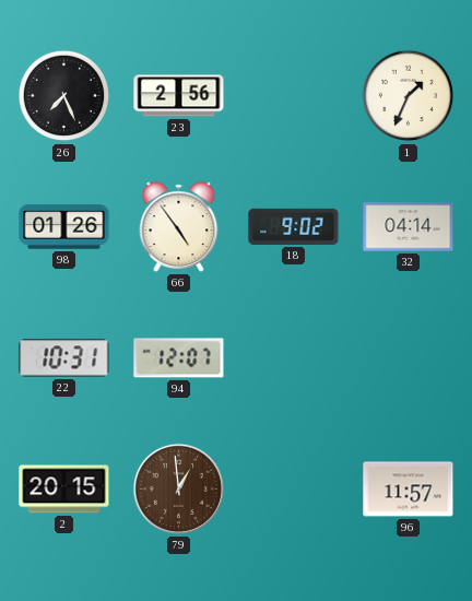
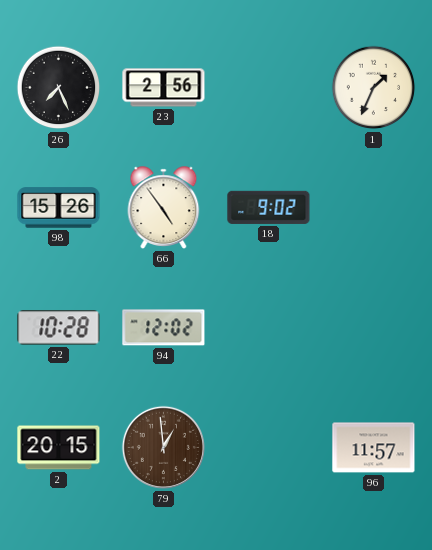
98: 01:26 -> 15:26
32: 04:14 -> none
22: 10:31 -> 10:28
94: 12:07 -> 12:02
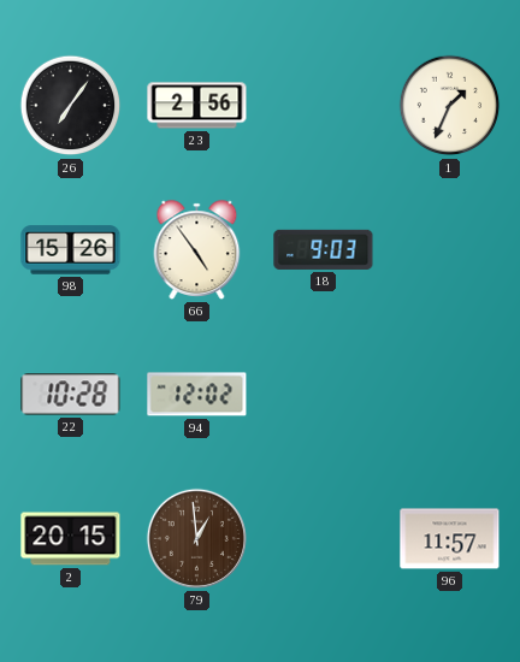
26: 7:26 -> 7:06
18: 9:02 -> 9:03
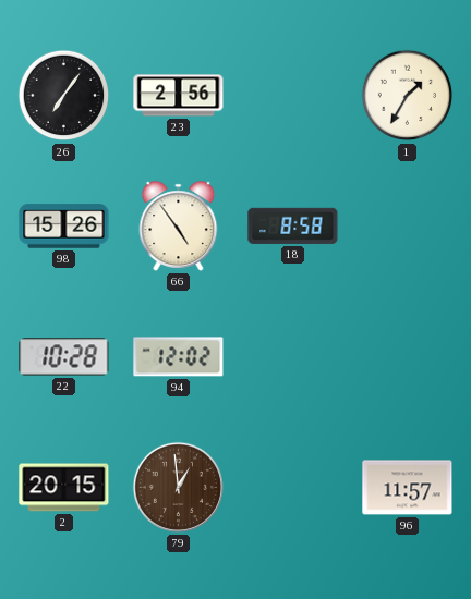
1: 1:34 -> 1:35
18: 9:03 -> 8:58
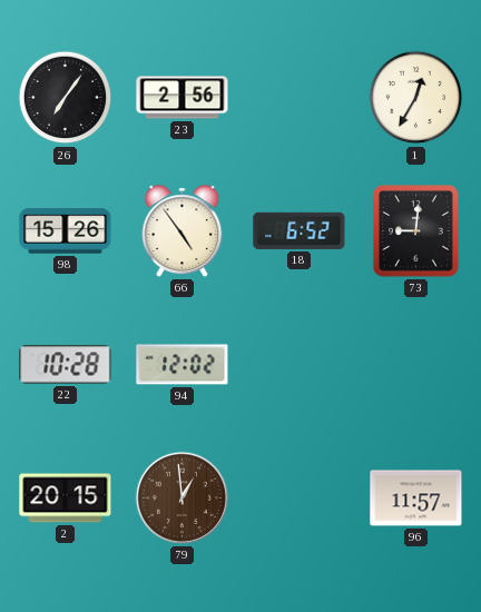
1: 1:35 -> 12:35
18: 8:58 -> 6:52
73: none -> 9:01
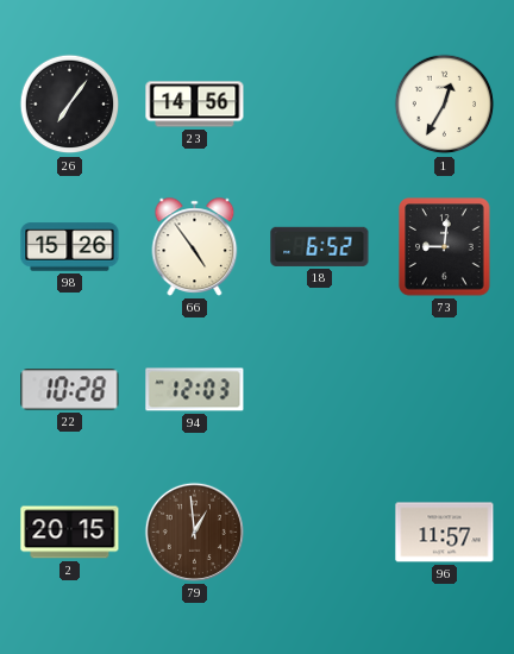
23: 2:56 -> 14:56
94: 12:02 -> 12:03
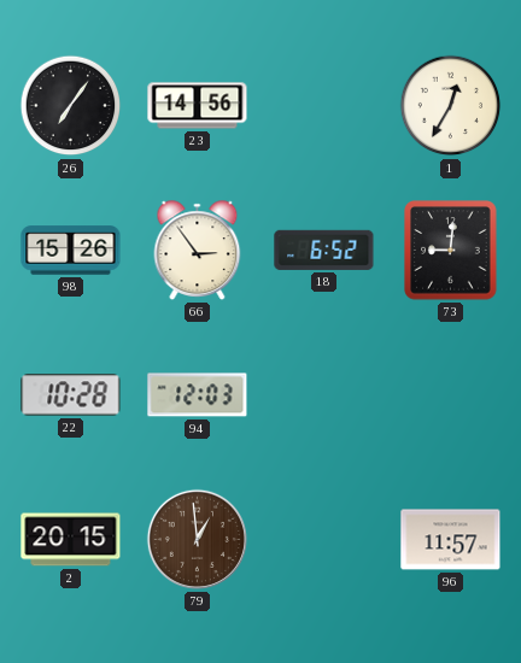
66: 4:54 -> 2:54
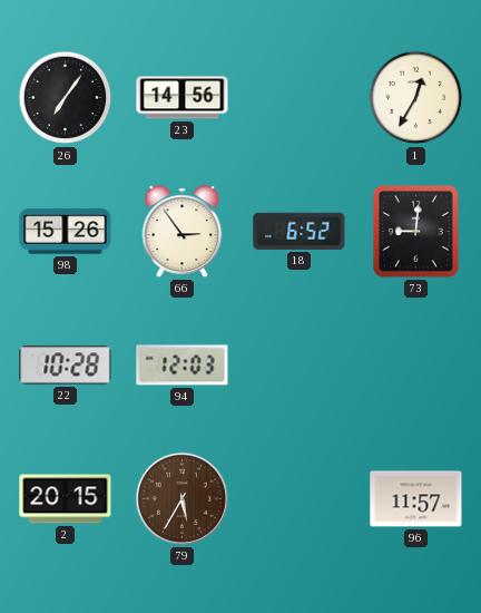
79: 12:59 -> 5:35
